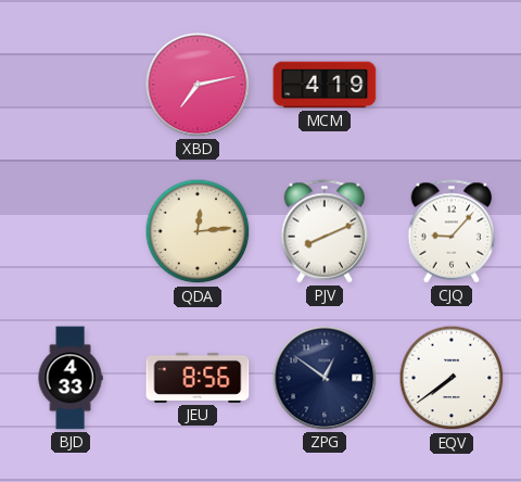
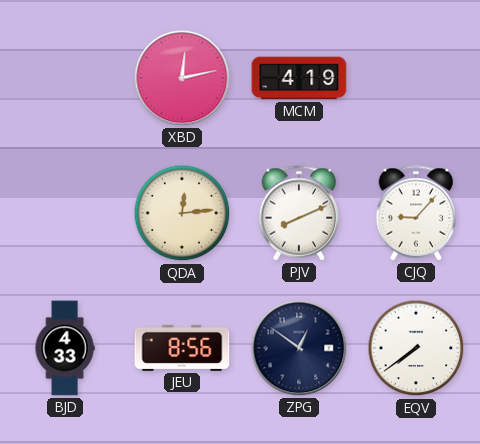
XBD: 7:13 -> 12:13
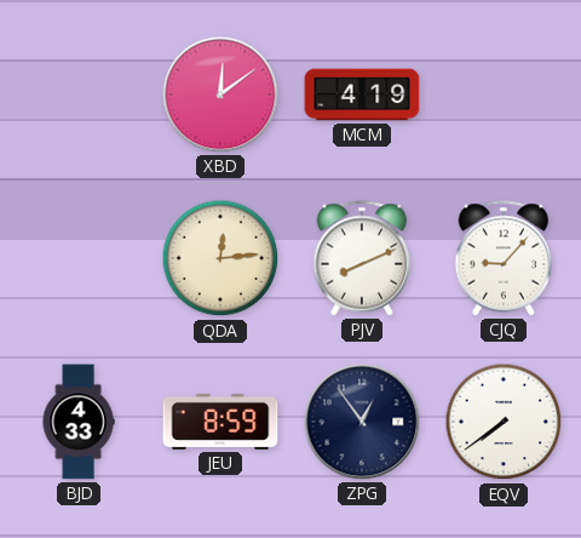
XBD: 12:13 -> 12:09
JEU: 8:56 -> 8:59
ZPG: 12:51 -> 12:54
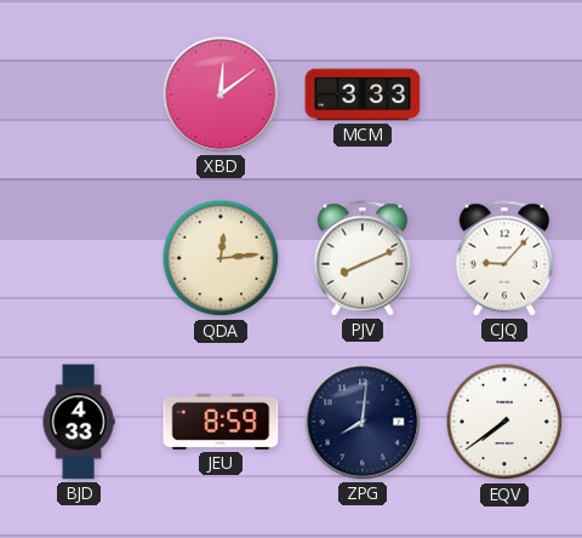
MCM: 4:19 -> 3:33
ZPG: 12:54 -> 8:01
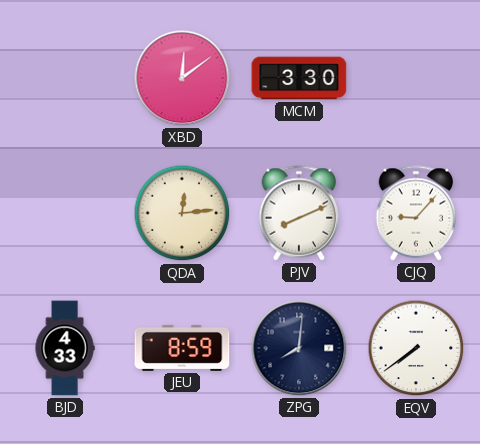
MCM: 3:33 -> 3:30
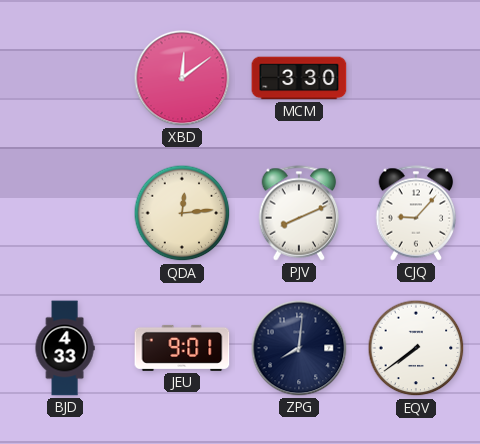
JEU: 8:59 -> 9:01
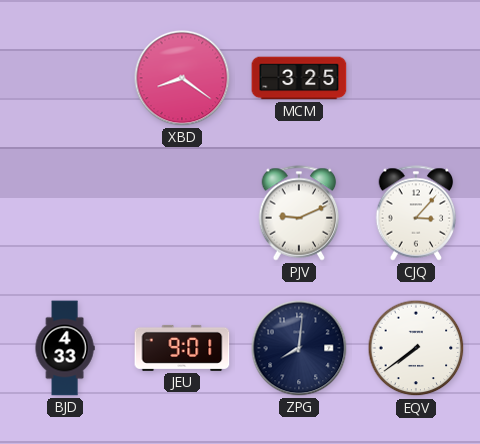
XBD: 12:09 -> 8:21
MCM: 3:30 -> 3:25
QDA: 12:14 -> none
PJV: 8:11 -> 9:11
CJQ: 9:07 -> 3:07
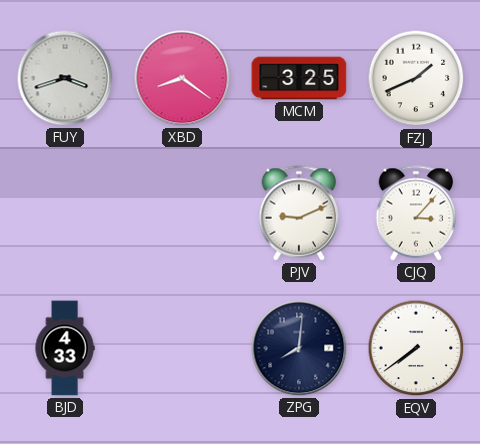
FUY: none -> 3:42
FZJ: none -> 1:41
JEU: 9:01 -> none
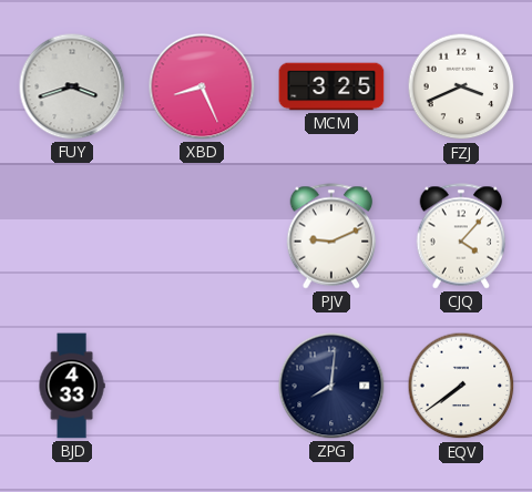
XBD: 8:21 -> 8:26
FZJ: 1:41 -> 3:41
CJQ: 3:07 -> 4:07
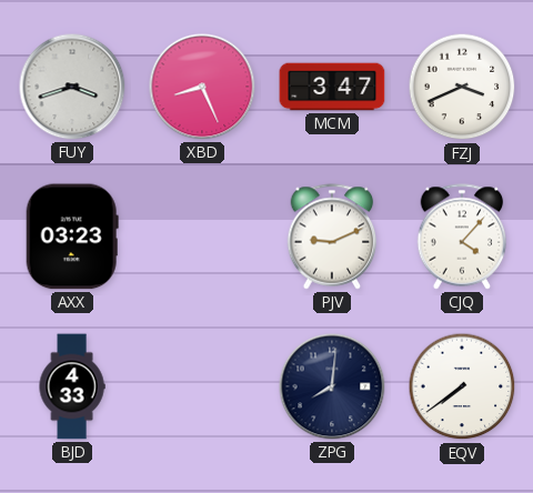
MCM: 3:25 -> 3:47
AXX: none -> 03:23
